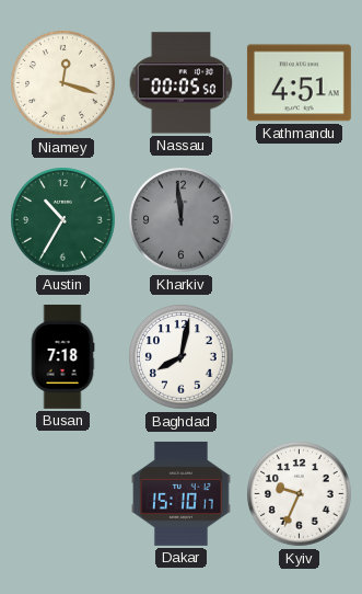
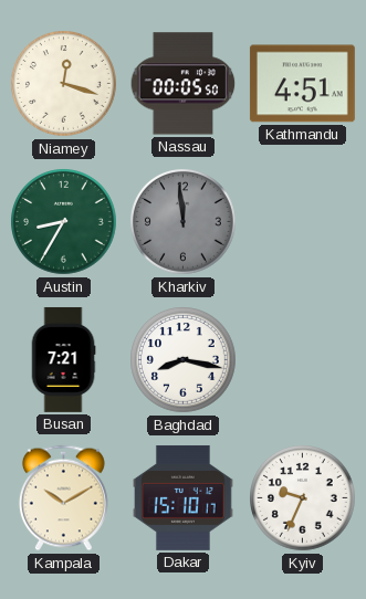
Austin: 10:35 -> 8:35
Busan: 7:18 -> 7:21
Baghdad: 8:02 -> 8:17
Kampala: none -> 10:10
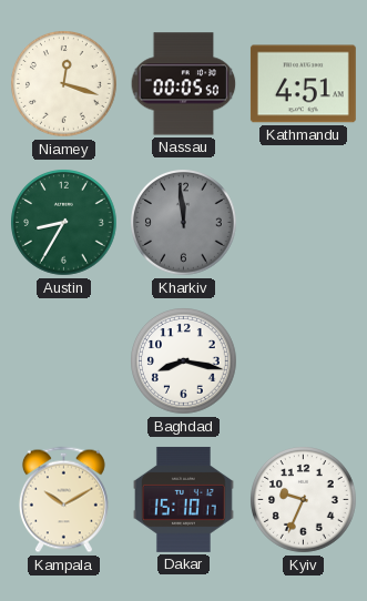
Busan: 7:21 -> none
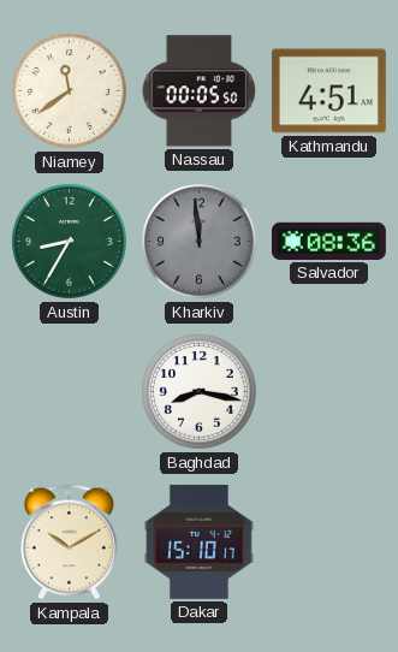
Niamey: 12:18 -> 11:39
Salvador: none -> 08:36
Kyiv: 9:34 -> none
